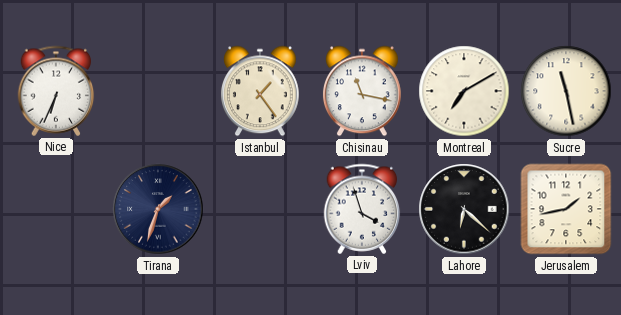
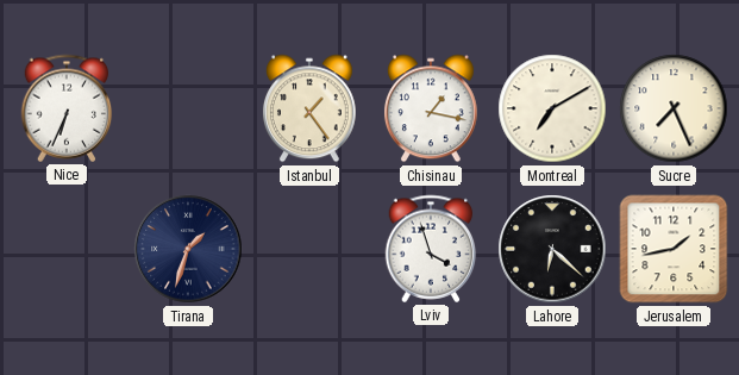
Chisinau: 11:17 -> 1:17
Sucre: 11:28 -> 7:26
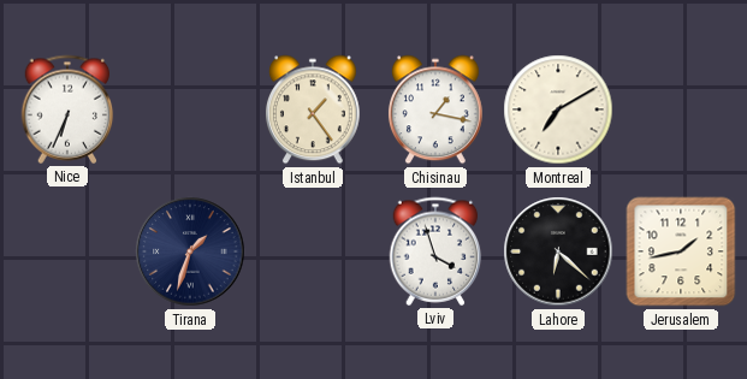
Sucre: 7:26 -> none
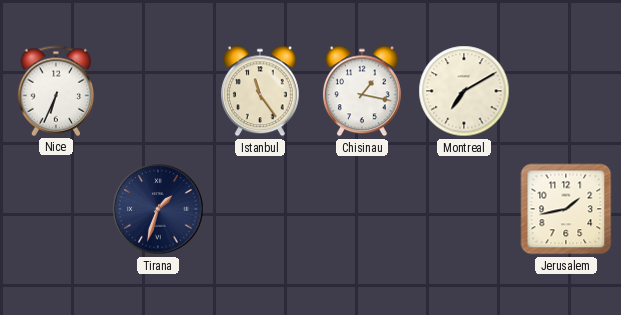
Istanbul: 1:24 -> 11:24
Lviv: 3:57 -> none
Lahore: 6:22 -> none
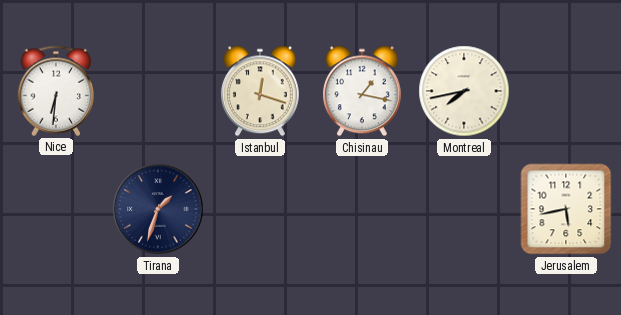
Nice: 6:34 -> 6:31
Istanbul: 11:24 -> 12:18
Montreal: 7:10 -> 7:43
Jerusalem: 1:43 -> 5:43
